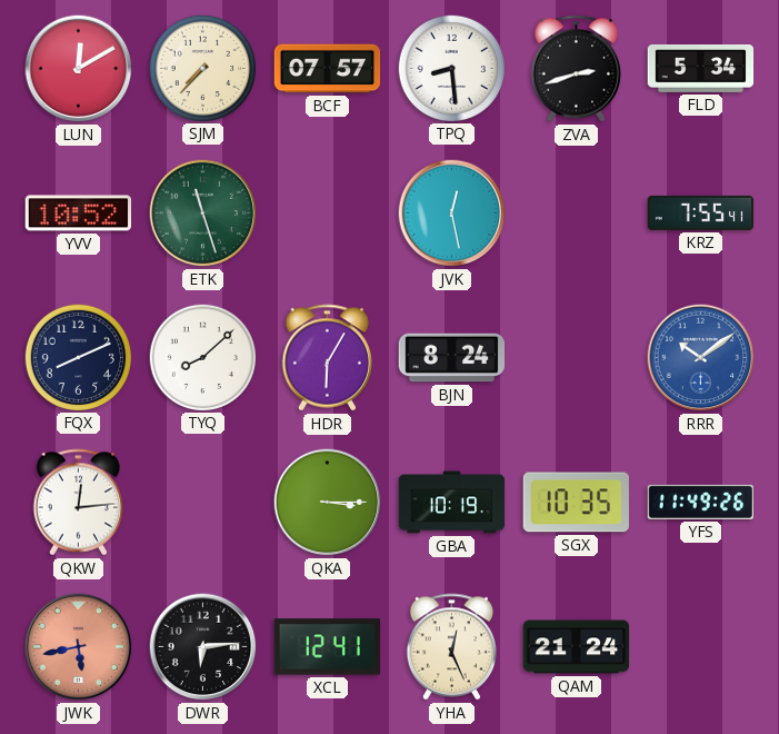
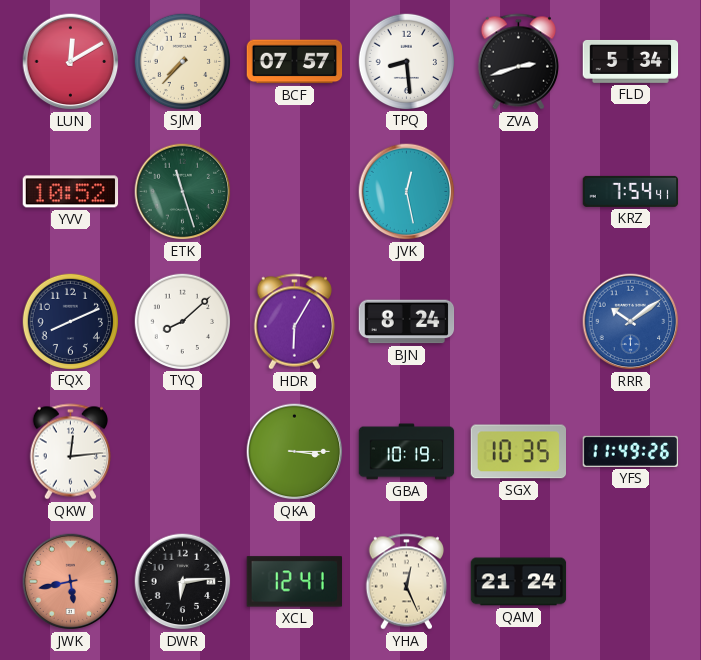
KRZ: 7:55 -> 7:54
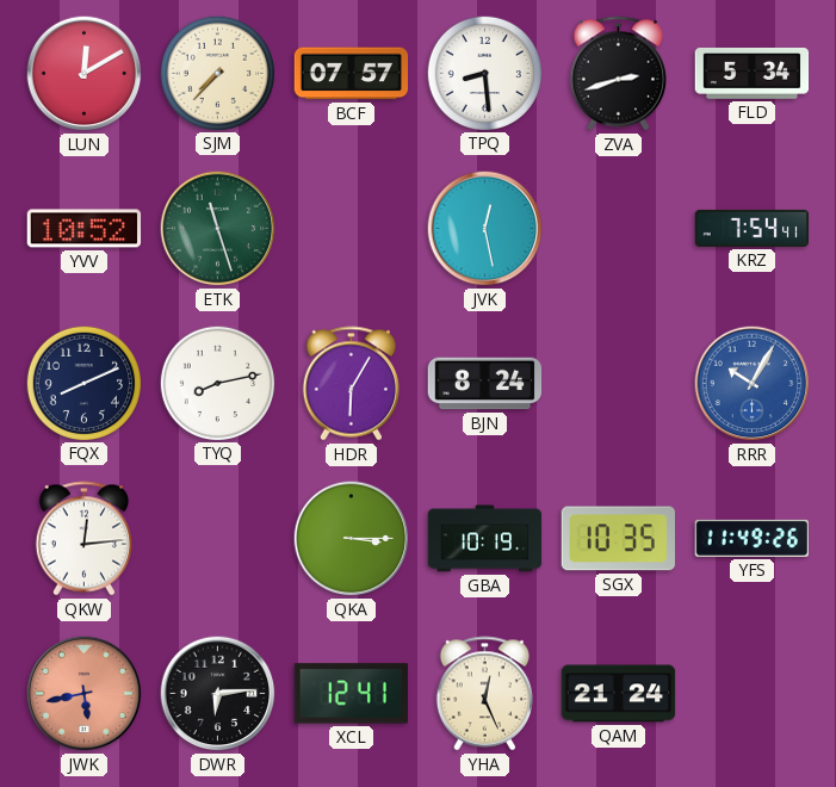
TYQ: 8:08 -> 8:13
RRR: 10:09 -> 10:05
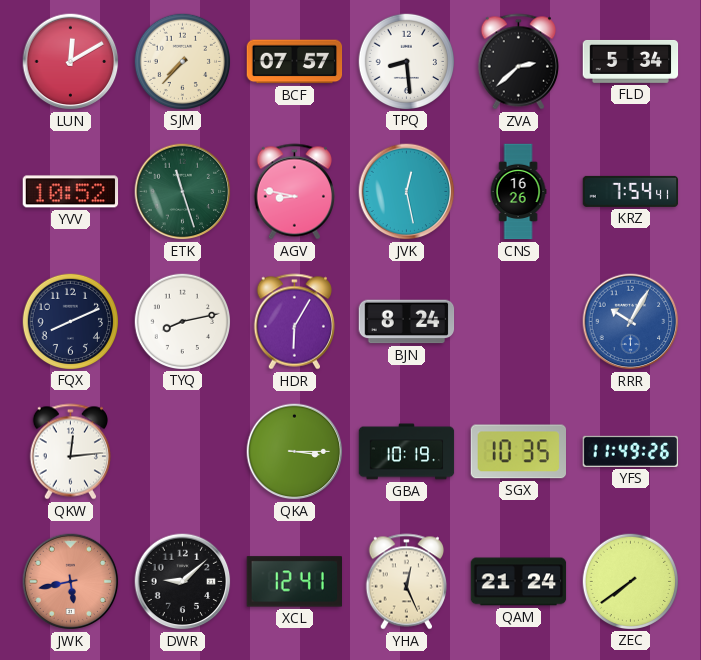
ZVA: 2:42 -> 2:38
AGV: none -> 8:47
CNS: none -> 16:26
DWR: 6:14 -> 9:08
ZEC: none -> 7:39
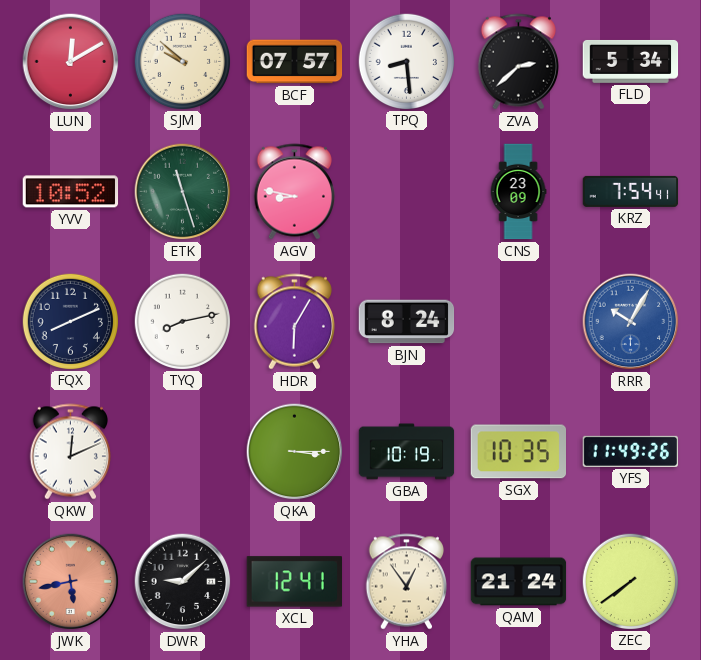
SJM: 7:37 -> 9:52
JVK: 12:28 -> none
CNS: 16:26 -> 23:09
QKW: 12:14 -> 12:11
YHA: 12:26 -> 12:54
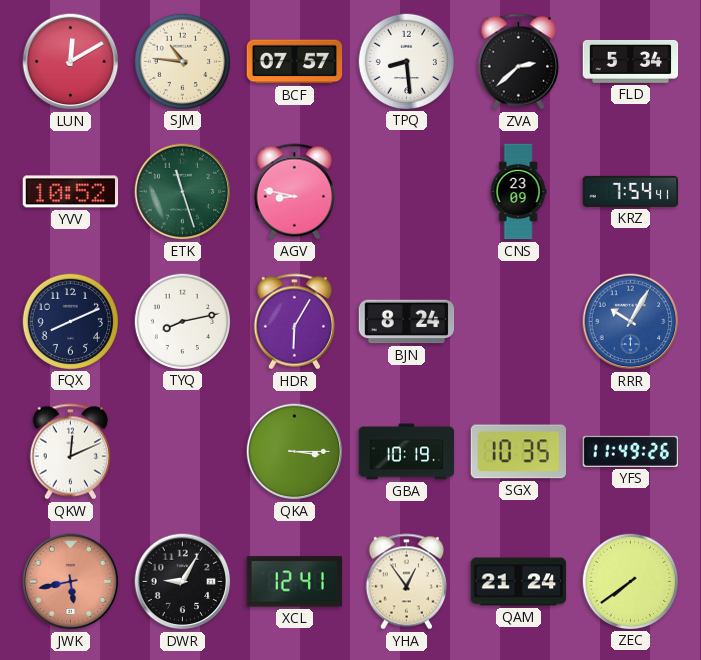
SJM: 9:52 -> 10:46
DWR: 9:08 -> 9:05
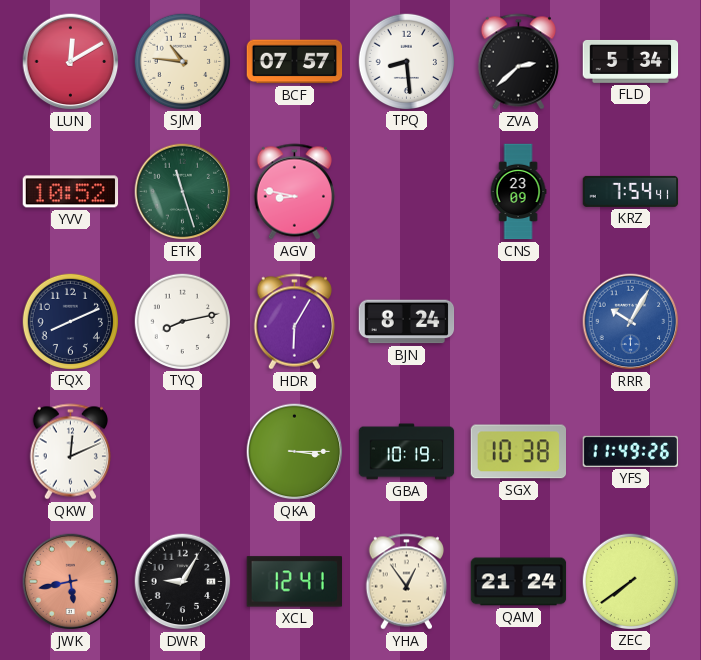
SGX: 10:35 -> 10:38
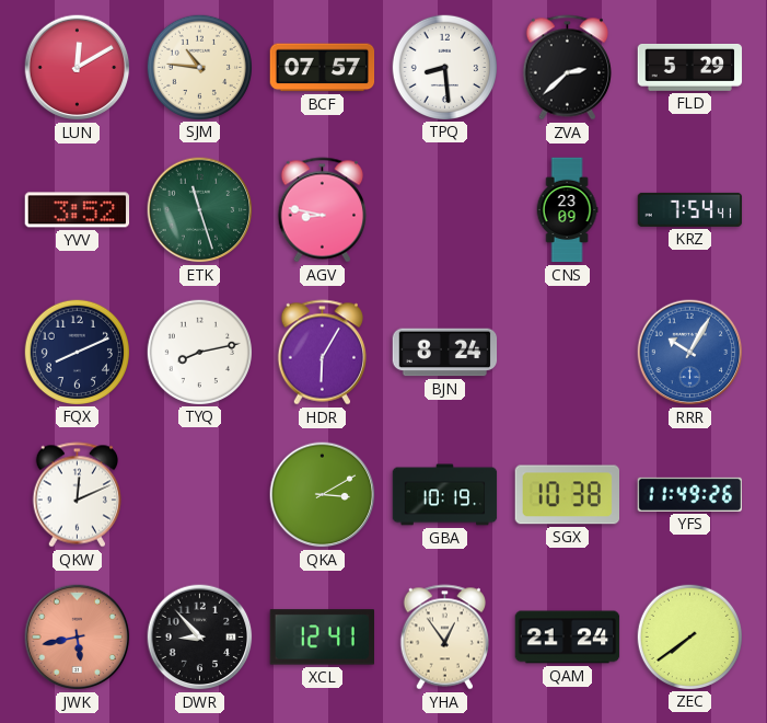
FLD: 5:34 -> 5:29
YVV: 10:52 -> 3:52
QKA: 3:15 -> 3:10
DWR: 9:05 -> 8:53
